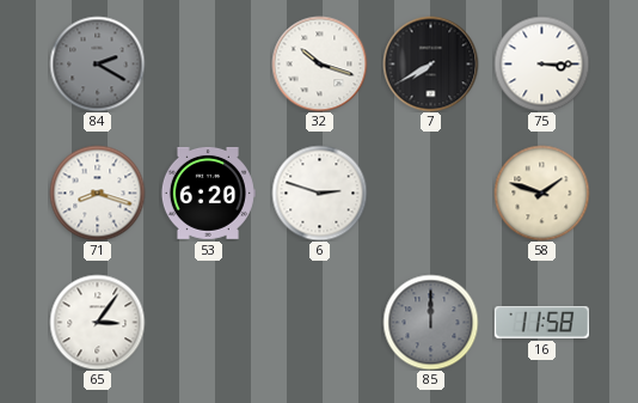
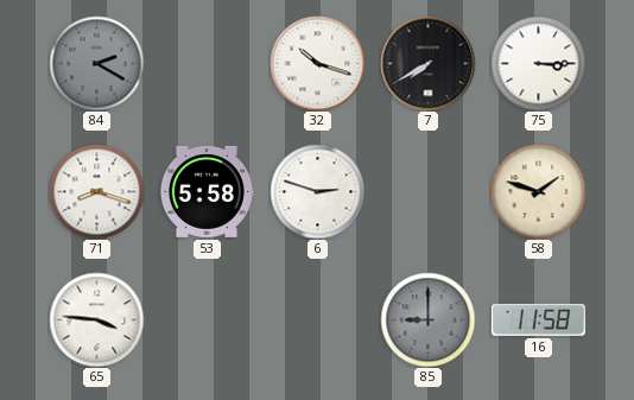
53: 6:20 -> 5:58
65: 3:06 -> 3:46
85: 12:00 -> 9:00
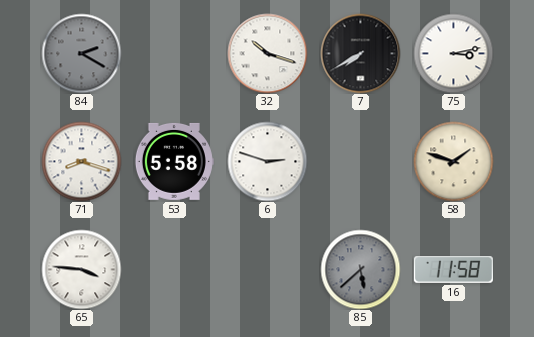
75: 3:15 -> 3:13
85: 9:00 -> 5:38
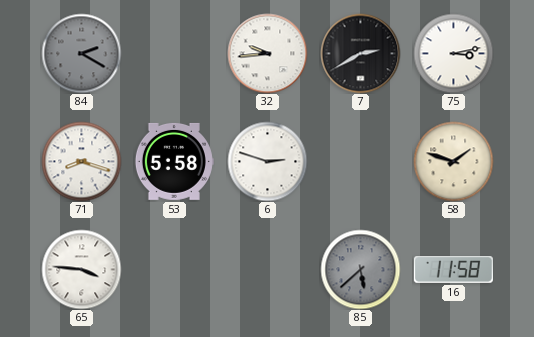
32: 10:18 -> 9:44
7: 7:40 -> 2:40
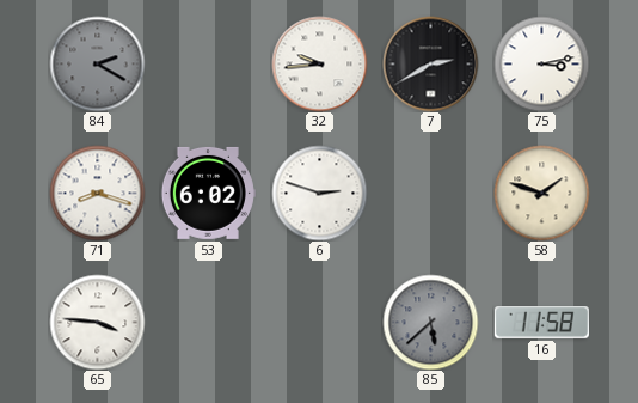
53: 5:58 -> 6:02
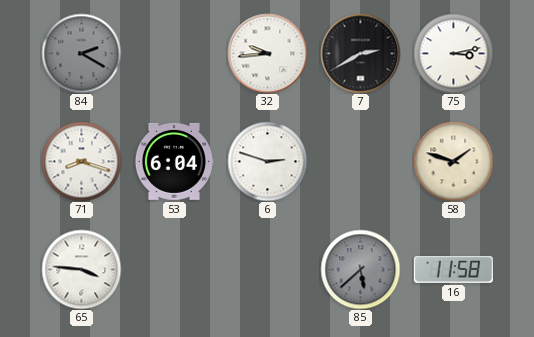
53: 6:02 -> 6:04
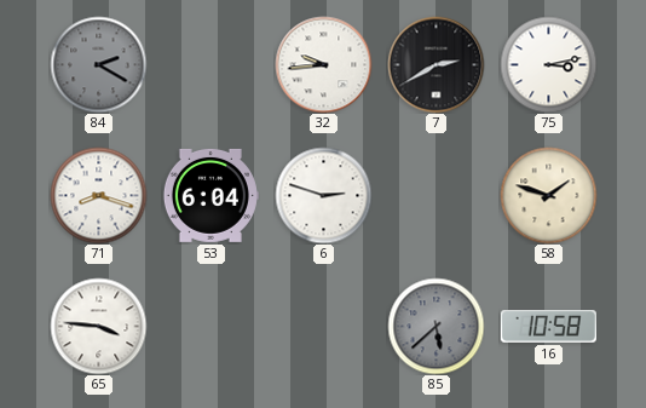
16: 11:58 -> 10:58
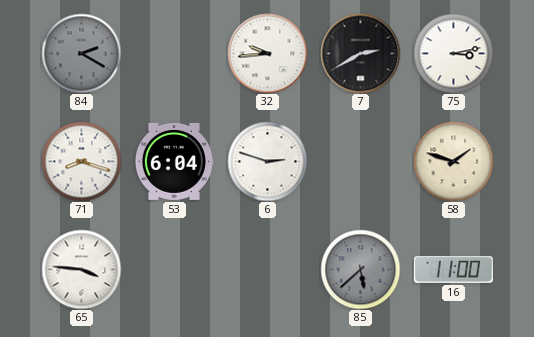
16: 10:58 -> 11:00
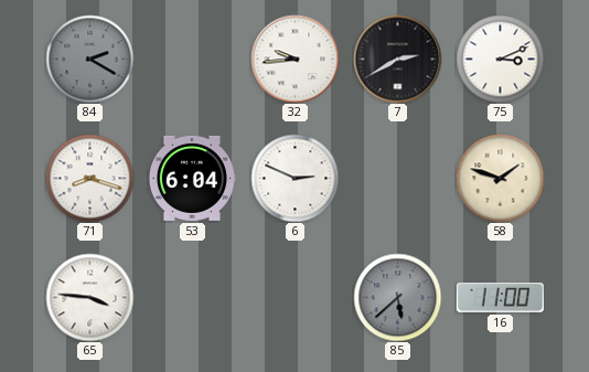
75: 3:13 -> 3:11
6: 2:48 -> 2:49
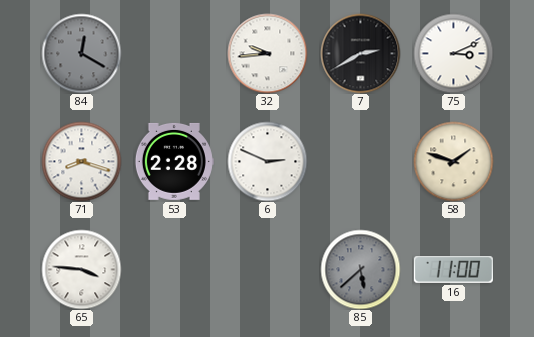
84: 2:20 -> 12:20
53: 6:04 -> 2:28
